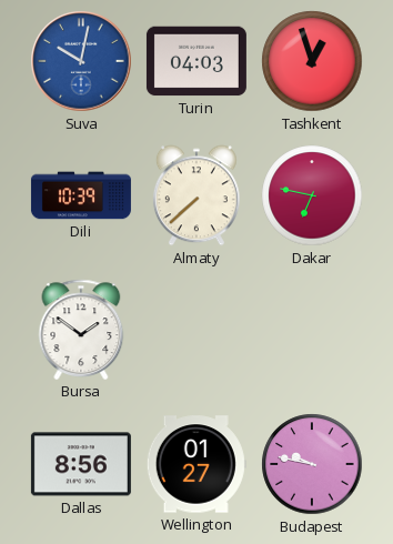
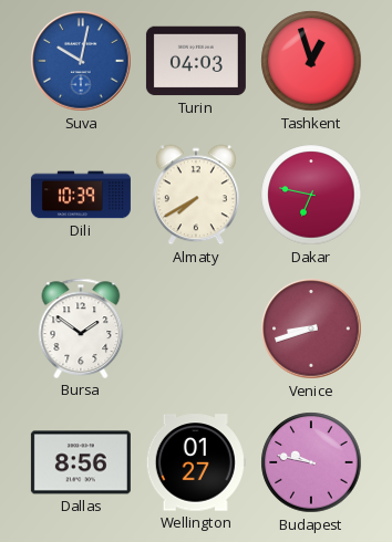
Almaty: 7:38 -> 7:40
Venice: none -> 8:42
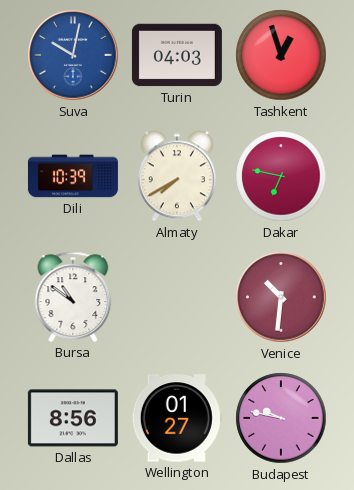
Bursa: 1:51 -> 10:51
Venice: 8:42 -> 10:31
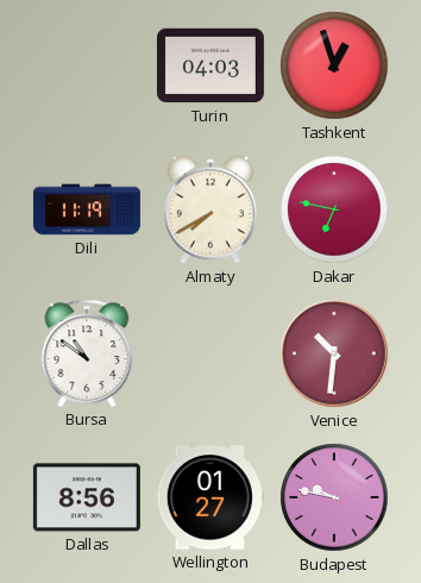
Suva: 10:02 -> none
Dili: 10:39 -> 11:19
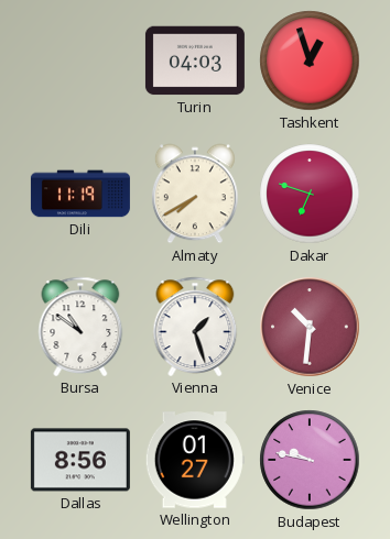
Dakar: 6:47 -> 6:48
Vienna: none -> 1:27
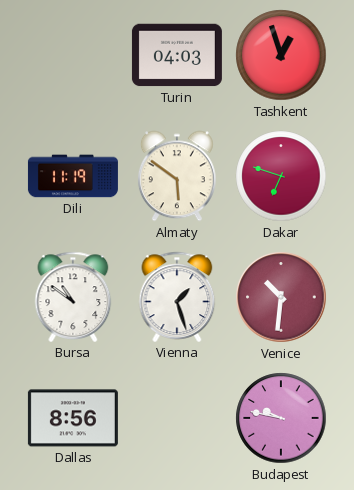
Almaty: 7:40 -> 5:51
Wellington: 01:27 -> none
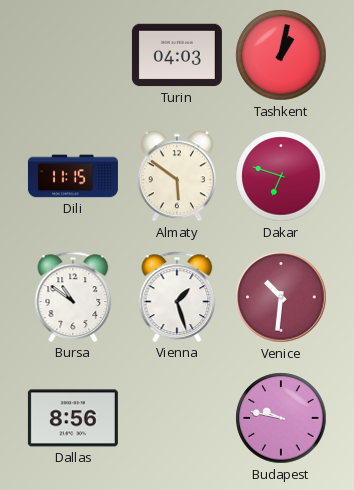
Tashkent: 12:57 -> 1:02
Dili: 11:19 -> 11:15
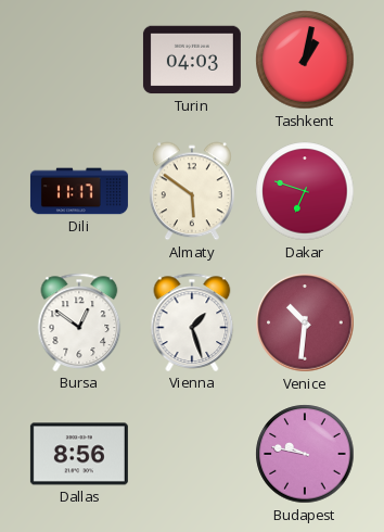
Dili: 11:15 -> 11:17
Bursa: 10:51 -> 12:51
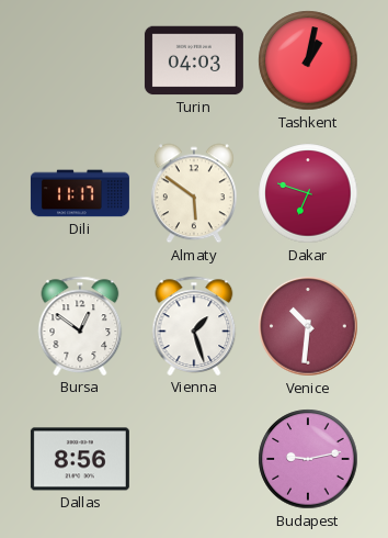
Budapest: 9:47 -> 9:13
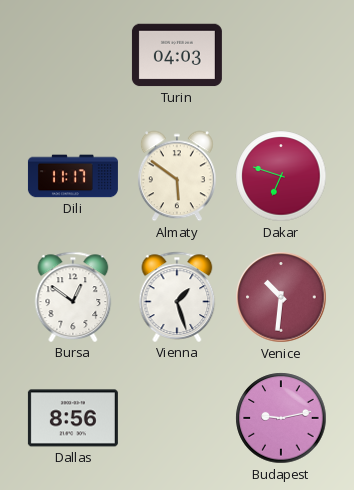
Tashkent: 1:02 -> none
